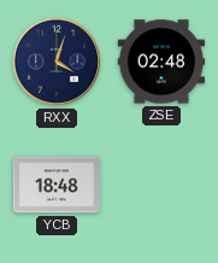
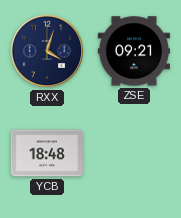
ZSE: 02:48 -> 09:21
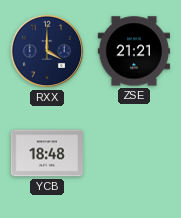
RXX: 4:03 -> 4:00
ZSE: 09:21 -> 21:21
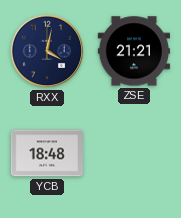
RXX: 4:00 -> 4:02
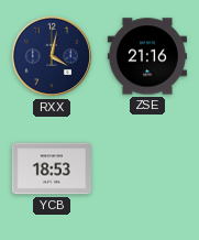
ZSE: 21:21 -> 21:16
YCB: 18:48 -> 18:53
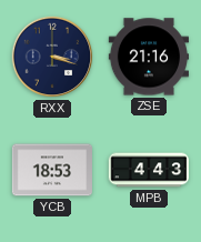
RXX: 4:02 -> 3:18
MPB: none -> 4:43
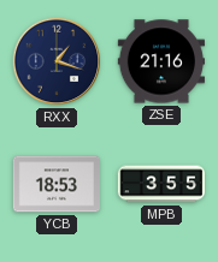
RXX: 3:18 -> 1:18
MPB: 4:43 -> 3:55
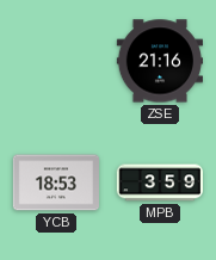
RXX: 1:18 -> none
MPB: 3:55 -> 3:59
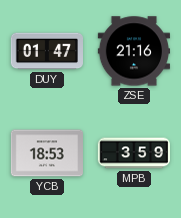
DUY: none -> 01:47
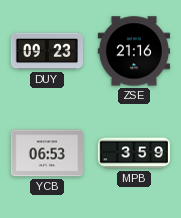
DUY: 01:47 -> 09:23
YCB: 18:53 -> 06:53
